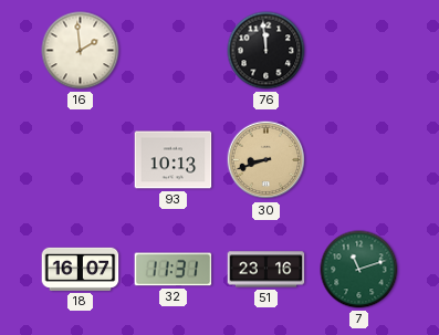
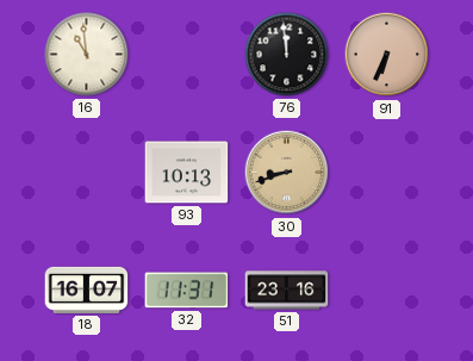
16: 1:59 -> 10:59
91: none -> 6:34
7: 11:12 -> none
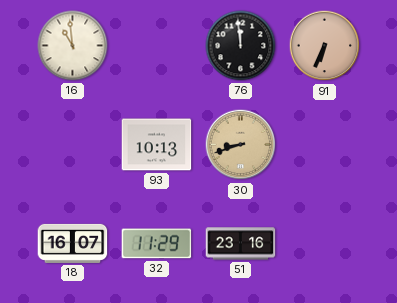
32: 11:31 -> 11:29
